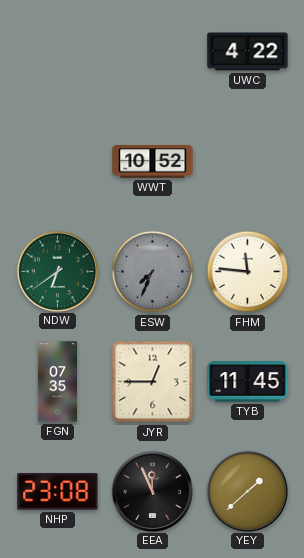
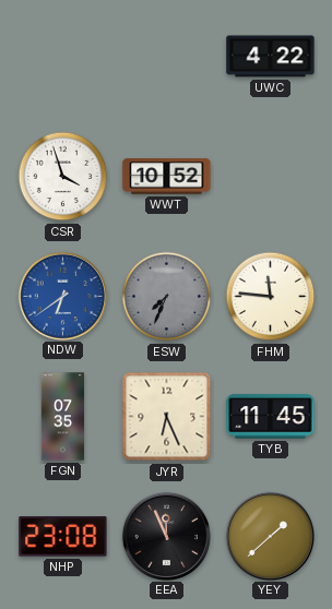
CSR: none -> 3:57
NDW dial: green -> blue
JYR: 12:45 -> 6:26
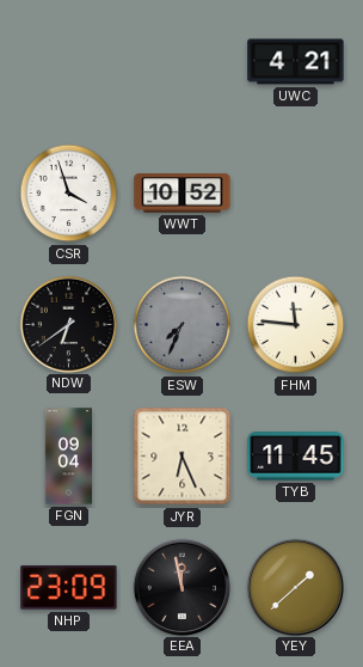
UWC: 4:22 -> 4:21
NDW dial: blue -> black
FGN: 07:35 -> 09:04
NHP: 23:08 -> 23:09
EEA: 11:56 -> 11:58
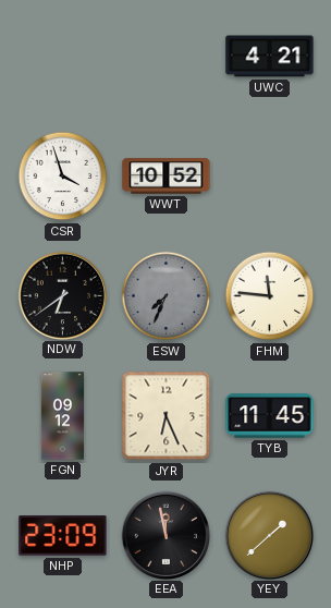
FGN: 09:04 -> 09:12
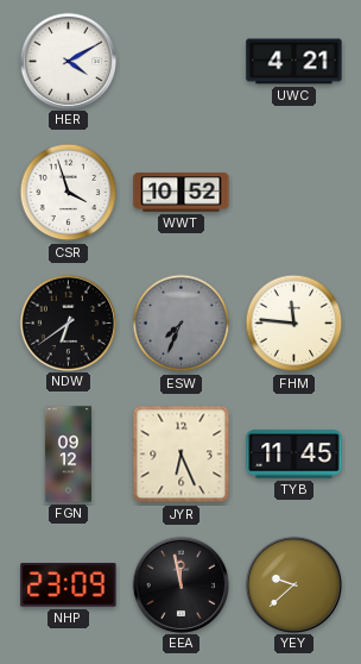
HER: none -> 4:10
YEY: 1:38 -> 9:38
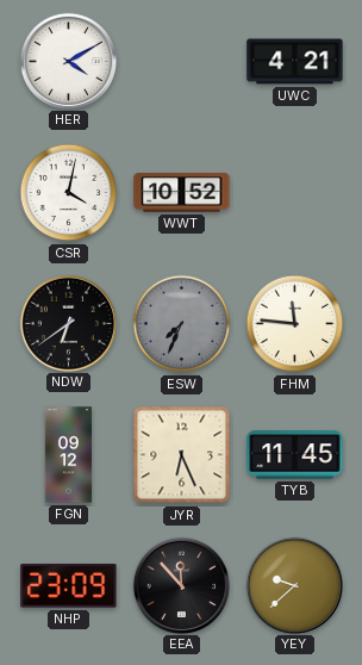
CSR: 3:57 -> 4:02
EEA: 11:58 -> 11:53
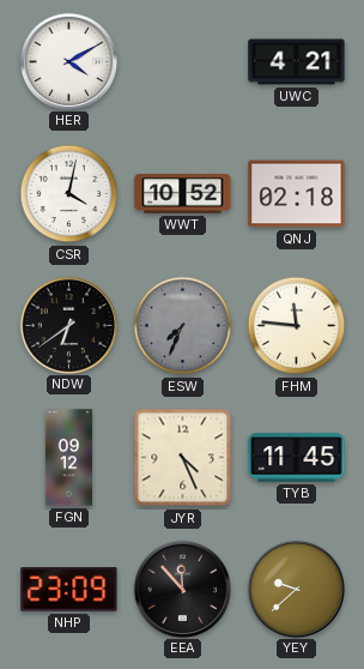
QNJ: none -> 02:18
JYR: 6:26 -> 4:26
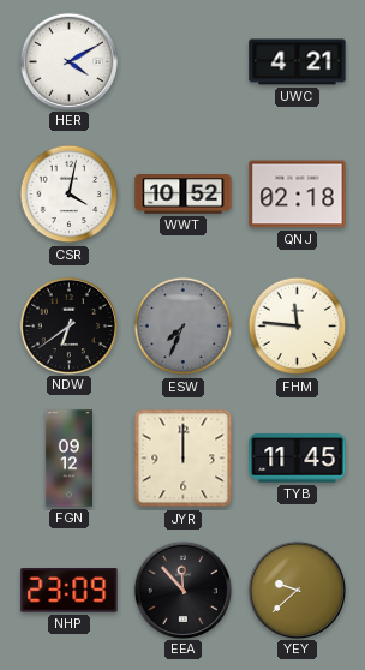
JYR: 4:26 -> 12:00
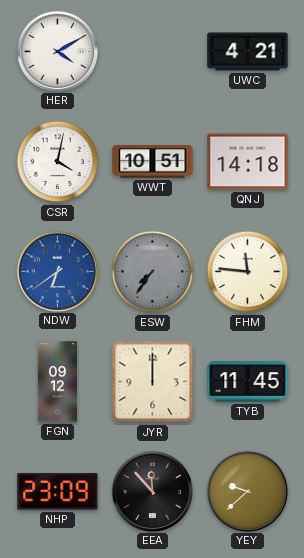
WWT: 10:52 -> 10:51
QNJ: 02:18 -> 14:18
NDW dial: black -> blue
ESW: 7:34 -> 7:36
